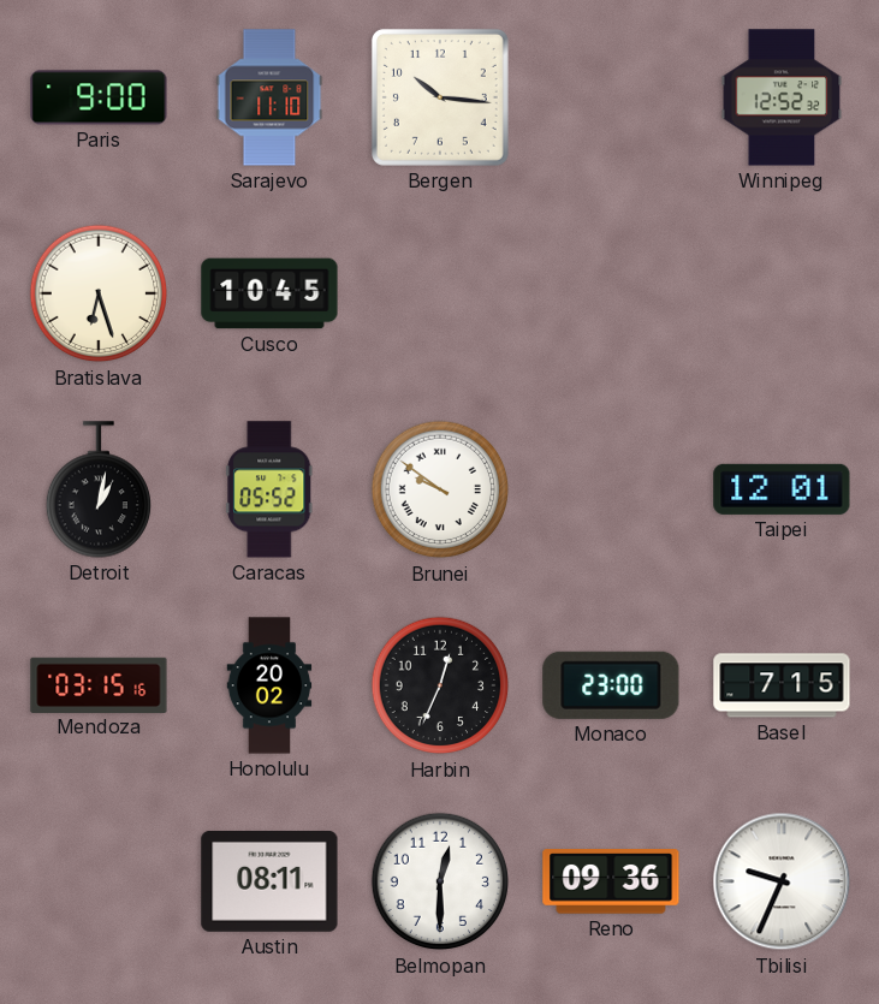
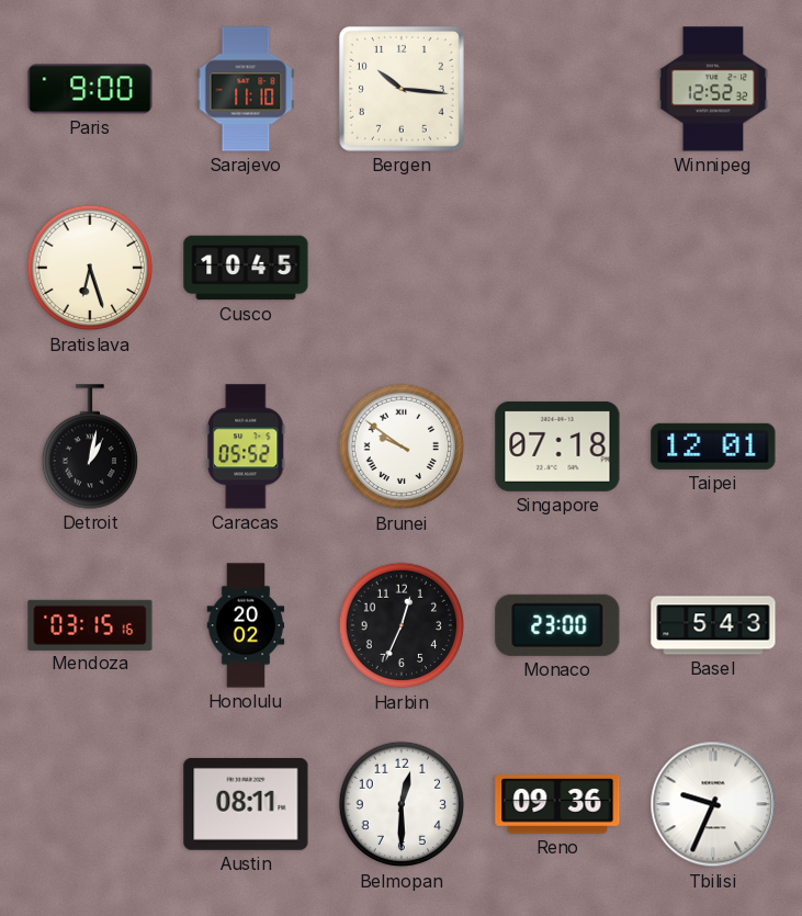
Singapore: none -> 07:18
Basel: 7:15 -> 5:43
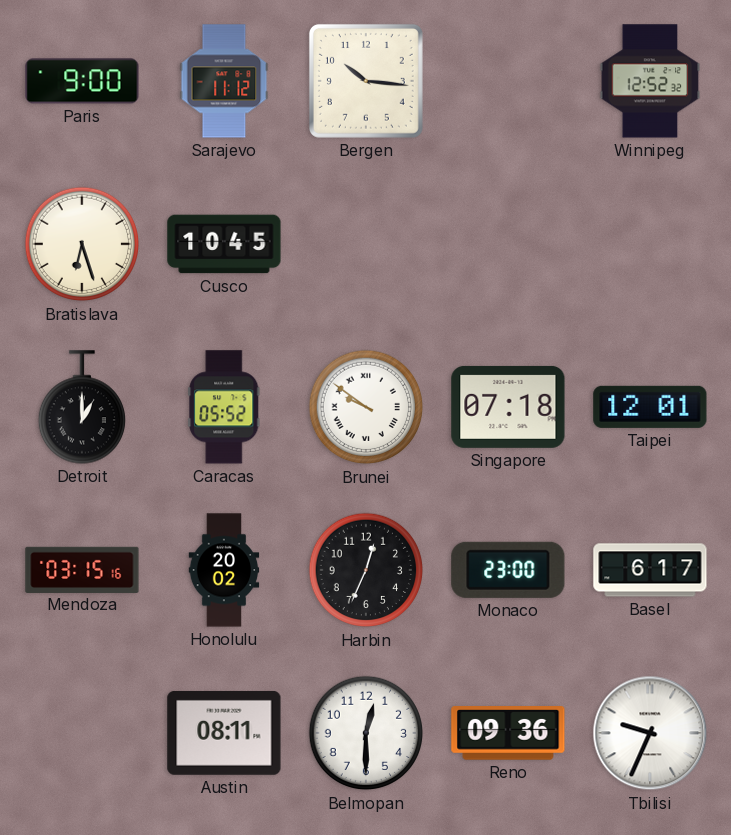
Sarajevo: 11:10 -> 11:12
Detroit: 1:02 -> 1:00
Basel: 5:43 -> 6:17
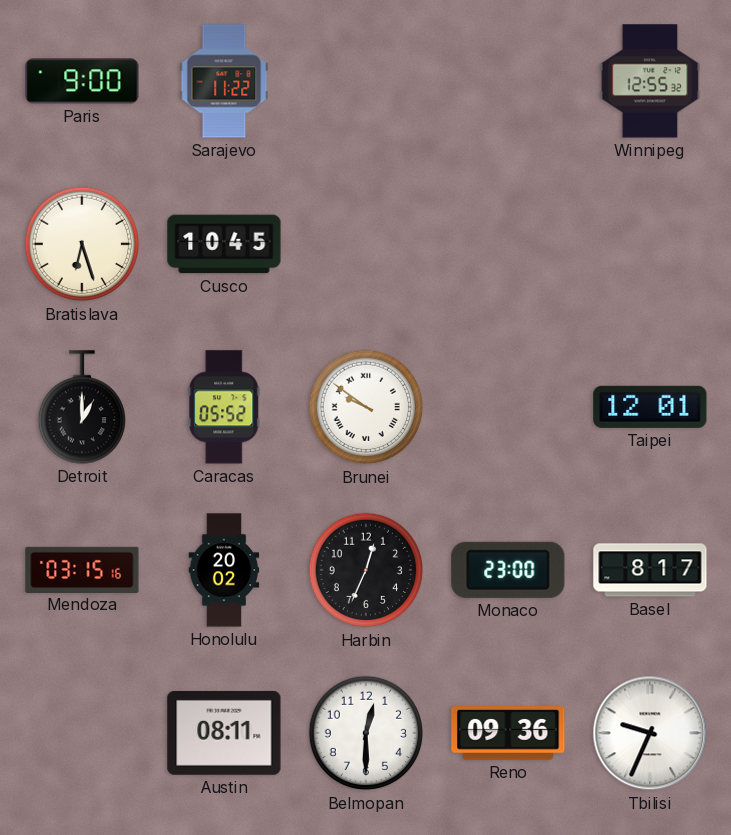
Sarajevo: 11:12 -> 11:22
Bergen: 10:16 -> none
Winnipeg: 12:52 -> 12:55
Singapore: 07:18 -> none
Basel: 6:17 -> 8:17
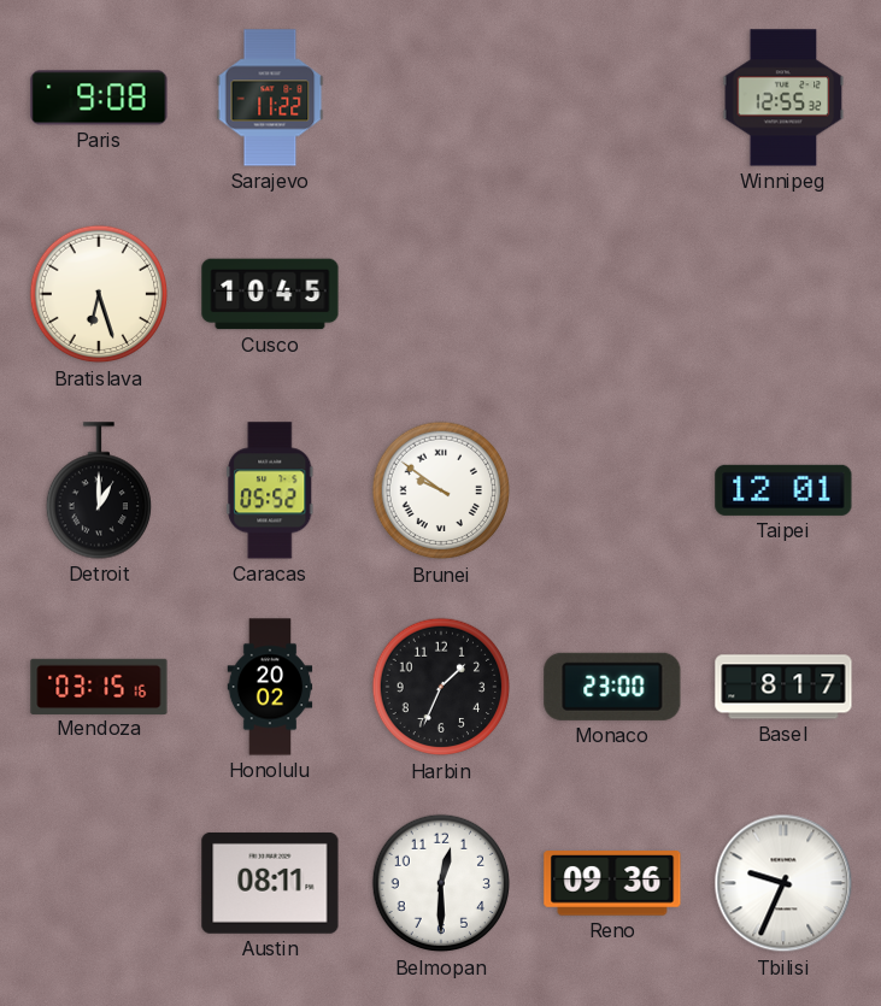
Paris: 9:00 -> 9:08
Harbin: 12:34 -> 1:34
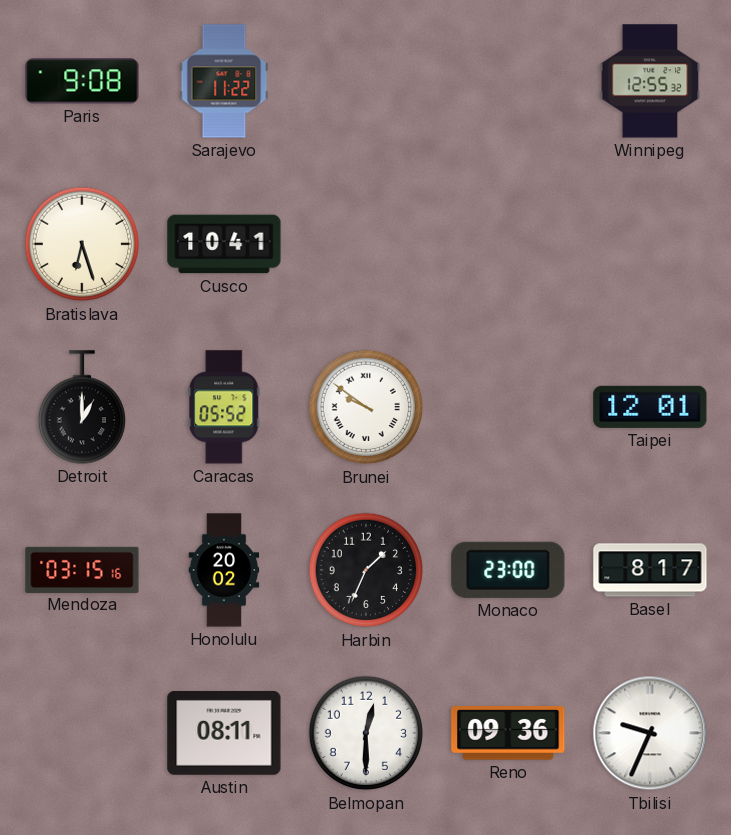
Cusco: 10:45 -> 10:41
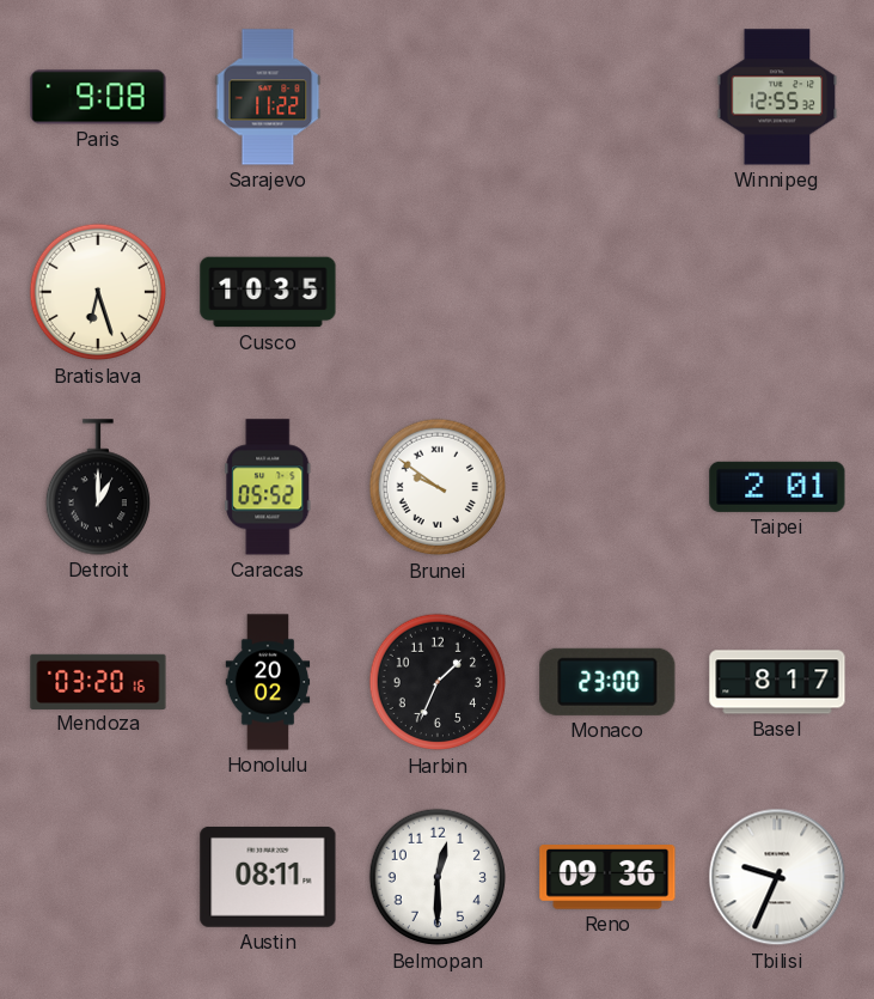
Cusco: 10:41 -> 10:35
Taipei: 12:01 -> 2:01
Mendoza: 03:15 -> 03:20
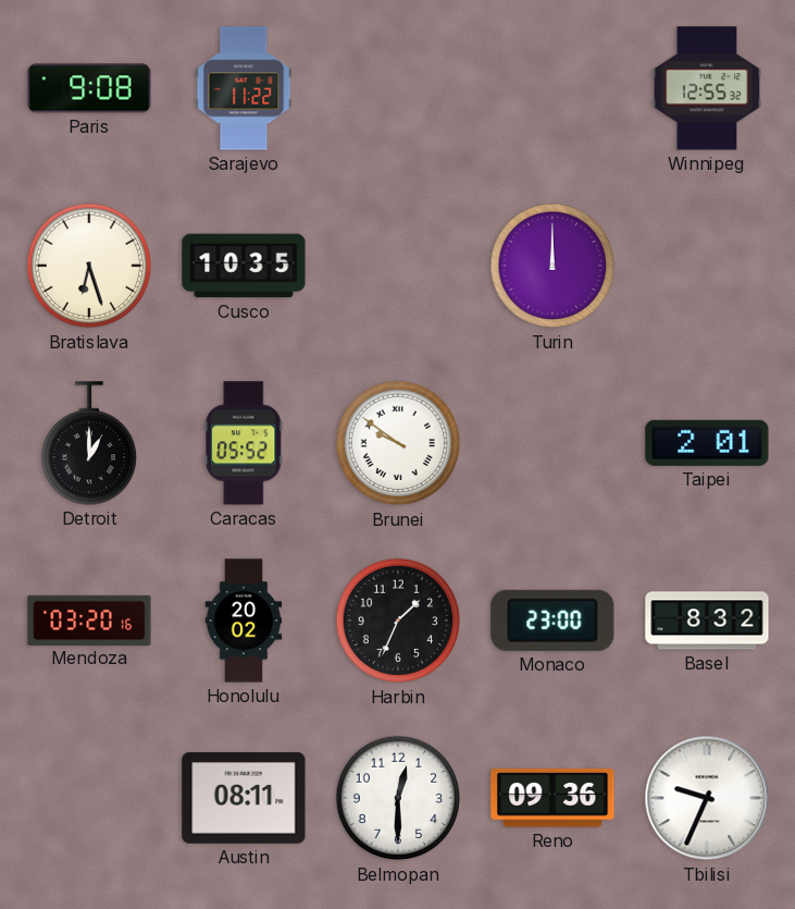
Turin: none -> 12:00
Basel: 8:17 -> 8:32
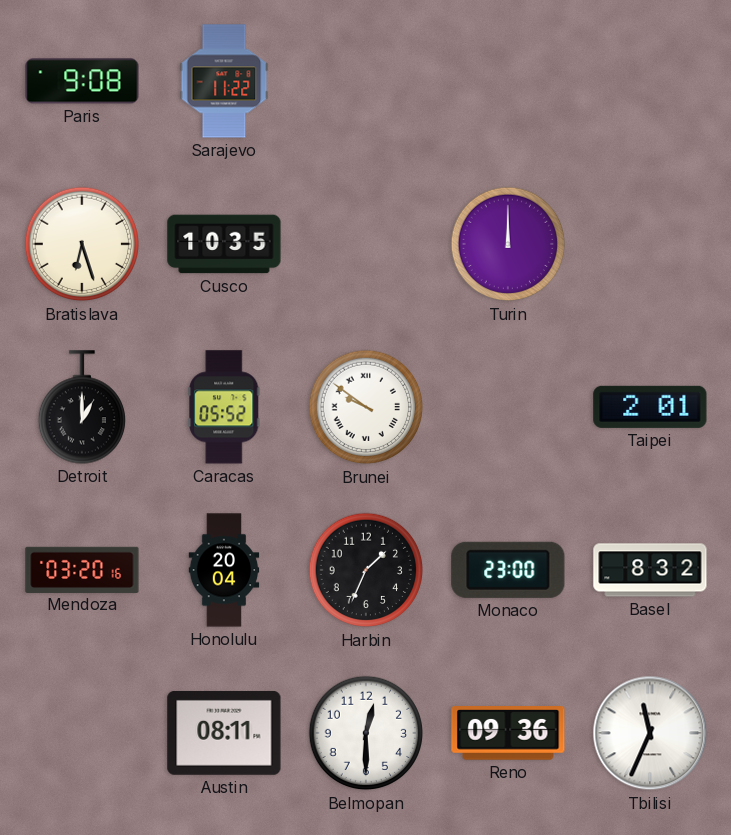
Winnipeg: 12:55 -> none
Honolulu: 20:02 -> 20:04
Tbilisi: 9:34 -> 11:34
